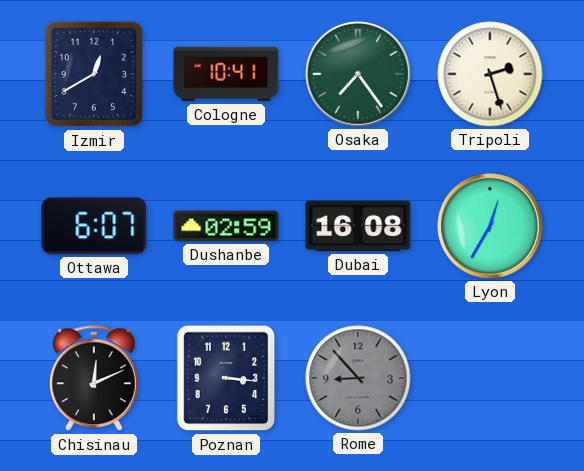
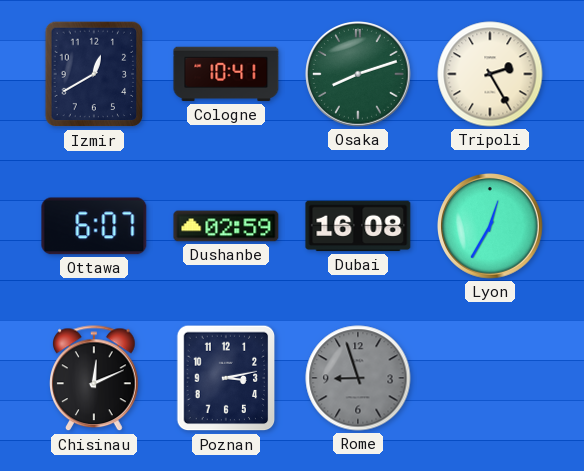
Osaka: 7:24 -> 8:12
Tripoli: 2:27 -> 2:25
Poznan: 3:16 -> 3:13
Rome: 8:53 -> 8:57
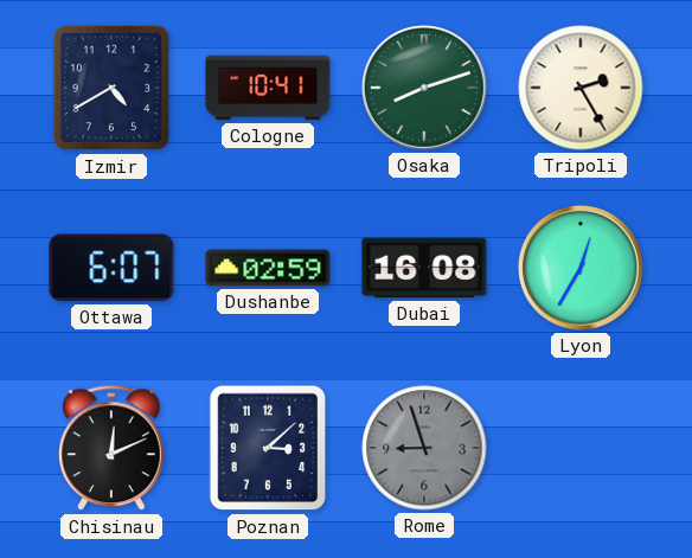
Izmir: 12:40 -> 4:40
Poznan: 3:13 -> 3:08
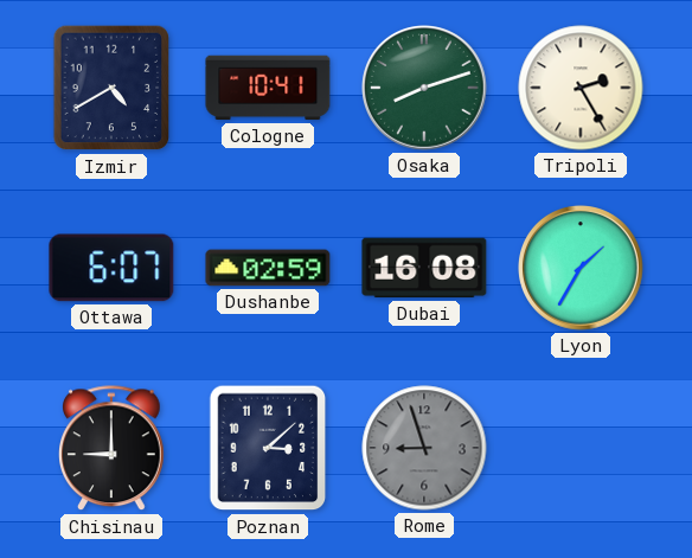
Lyon: 12:35 -> 1:35
Chisinau: 12:11 -> 9:00
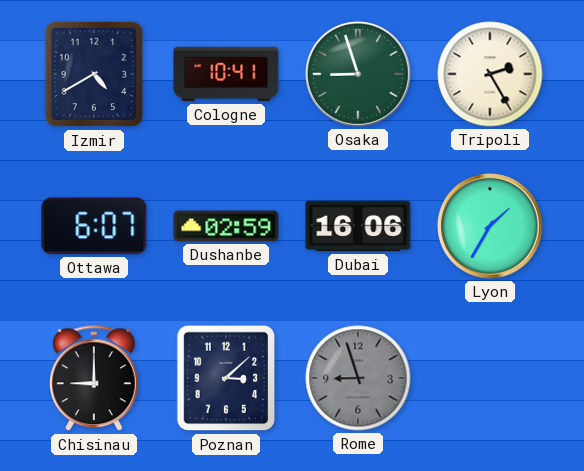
Osaka: 8:12 -> 8:57
Dubai: 16:08 -> 16:06
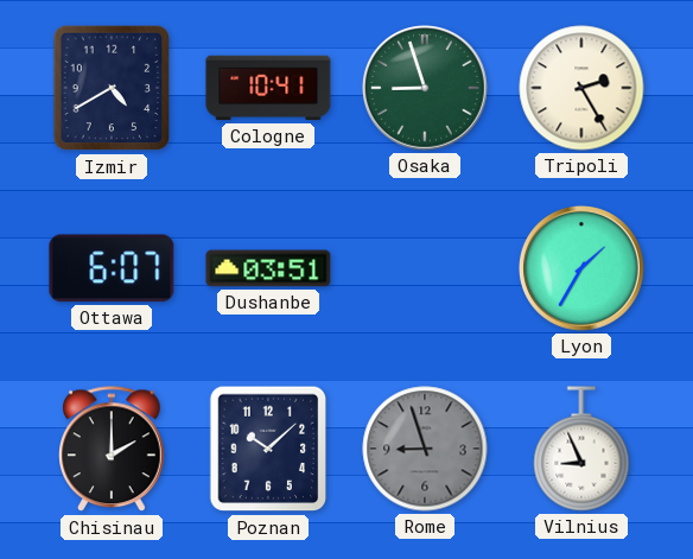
Dushanbe: 02:59 -> 03:51
Dubai: 16:06 -> none
Chisinau: 9:00 -> 2:00
Poznan: 3:08 -> 10:08
Vilnius: none -> 8:56
